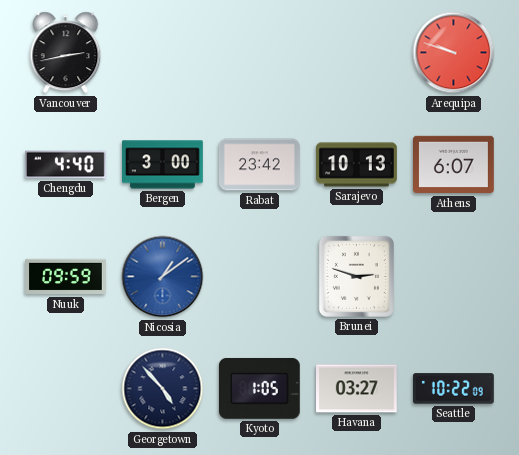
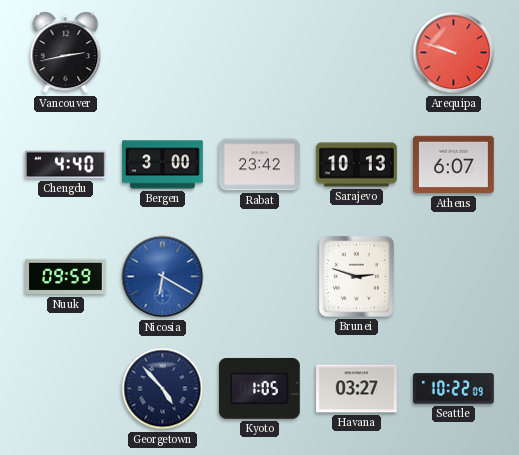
Nicosia: 1:09 -> 6:20
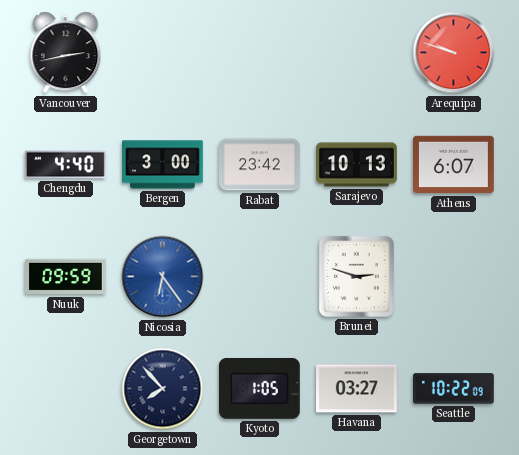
Nicosia: 6:20 -> 6:24
Georgetown: 4:53 -> 7:53
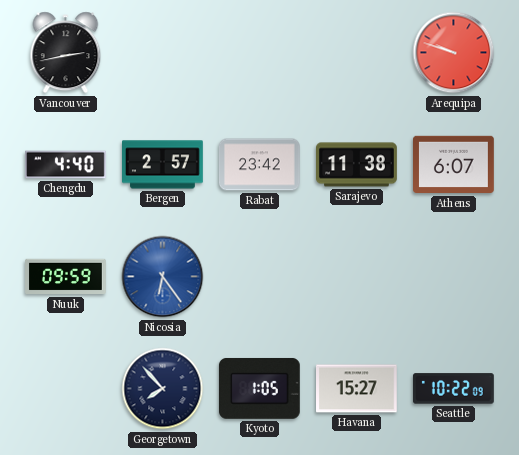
Bergen: 3:00 -> 2:57
Sarajevo: 10:13 -> 11:38
Brunei: 2:48 -> none
Havana: 03:27 -> 15:27
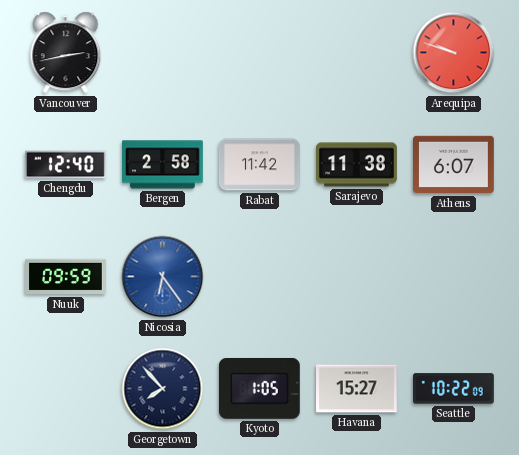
Chengdu: 4:40 -> 12:40
Bergen: 2:57 -> 2:58
Rabat: 23:42 -> 11:42
